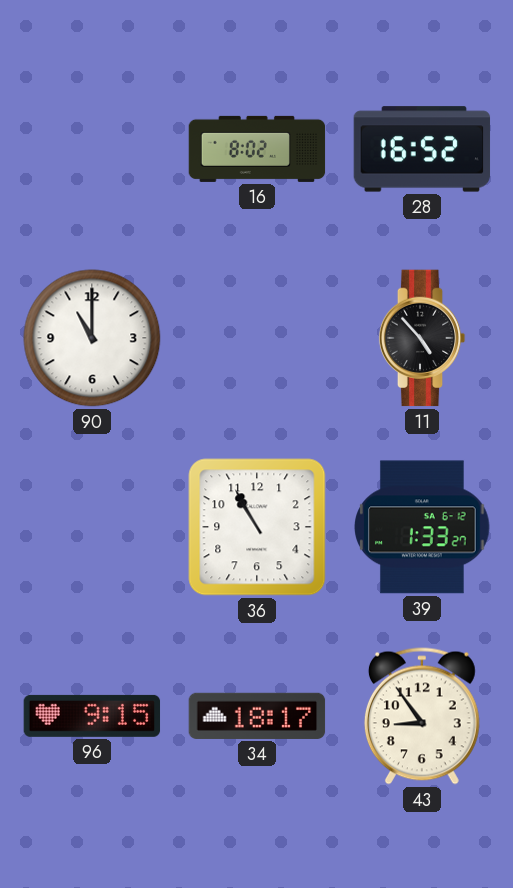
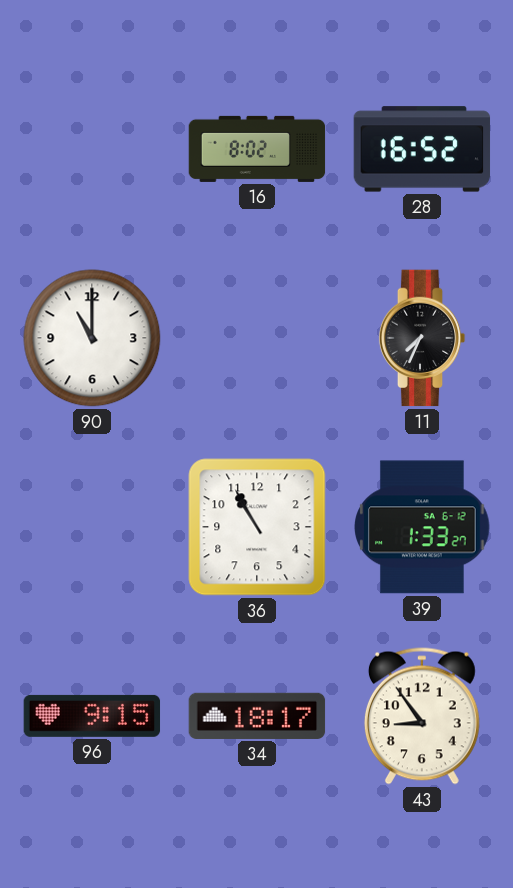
11: 4:53 -> 7:34
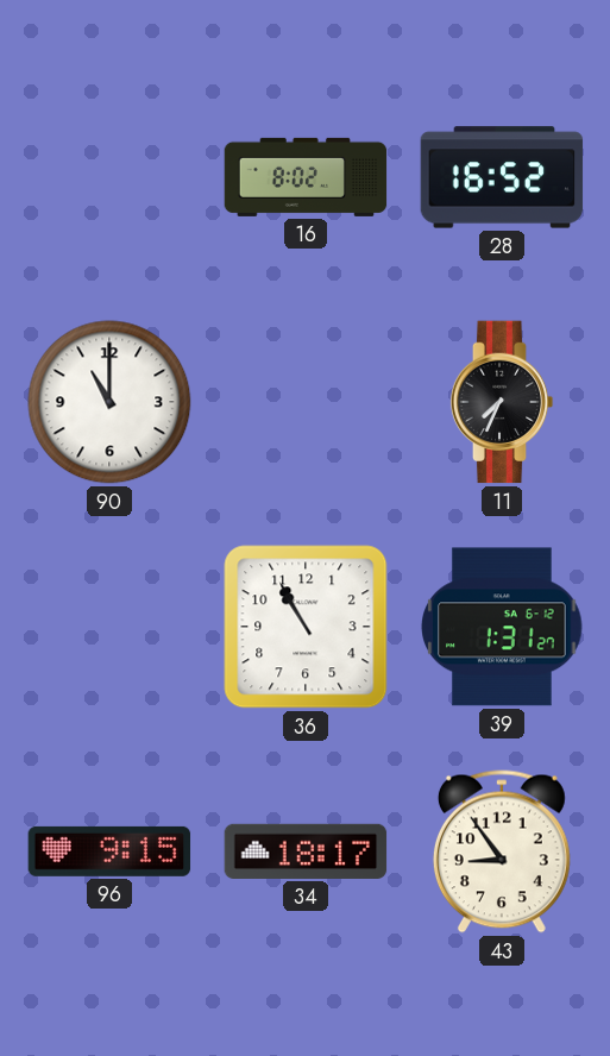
39: 1:33 -> 1:31
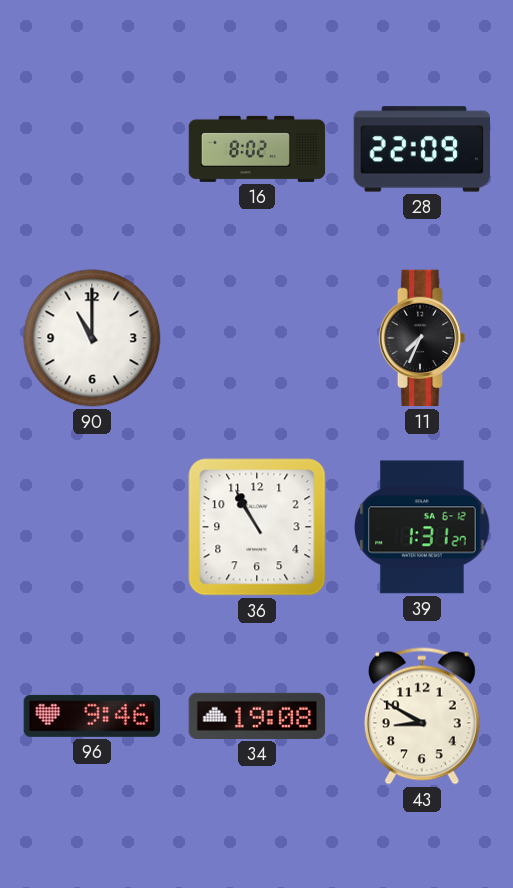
28: 16:52 -> 22:09
96: 9:15 -> 9:46
34: 18:17 -> 19:08
43: 8:54 -> 8:50
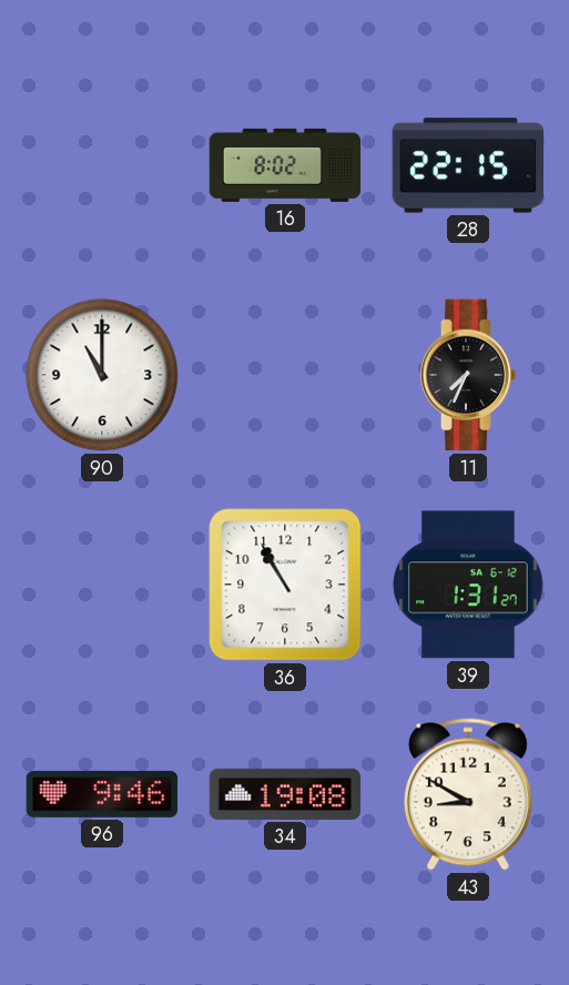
28: 22:09 -> 22:15
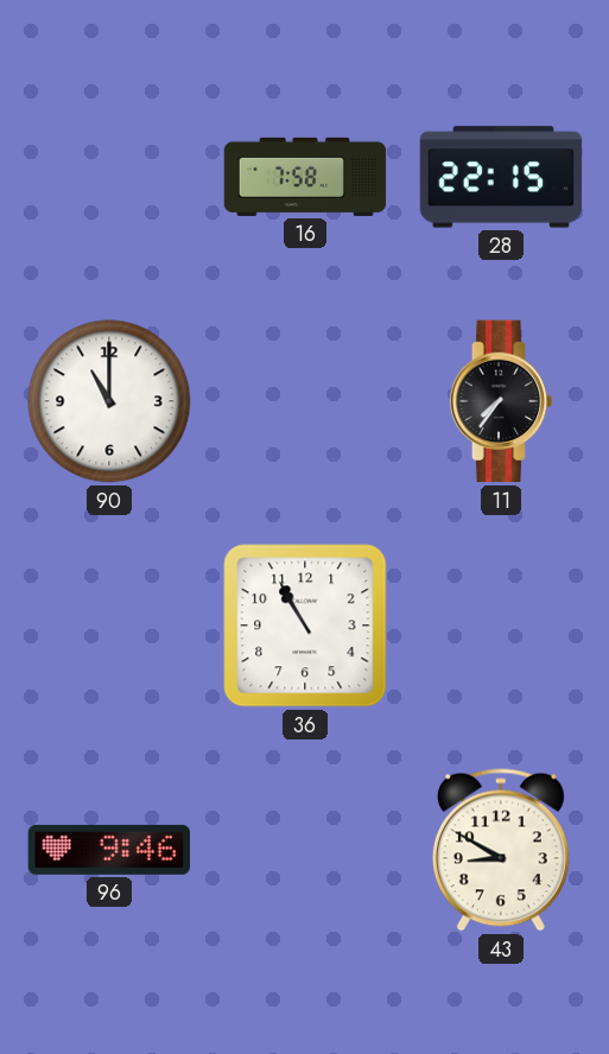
16: 8:02 -> 7:58
11: 7:34 -> 7:36
39: 1:31 -> none
34: 19:08 -> none
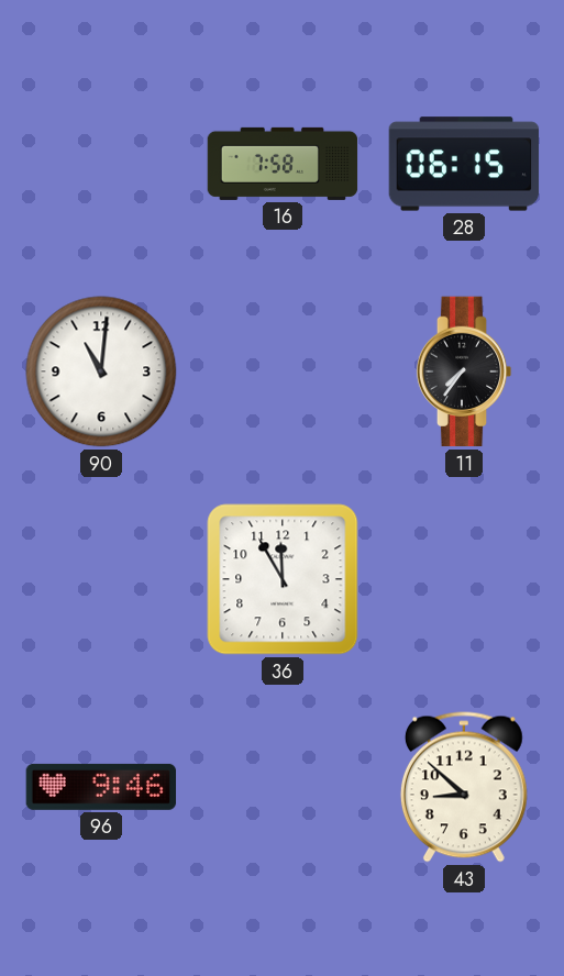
28: 22:15 -> 06:15
90: 11:00 -> 11:01
36: 10:55 -> 11:55
43: 8:50 -> 8:52
